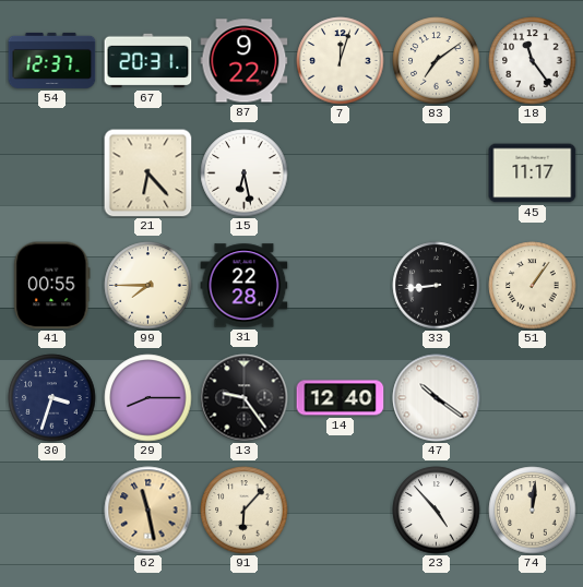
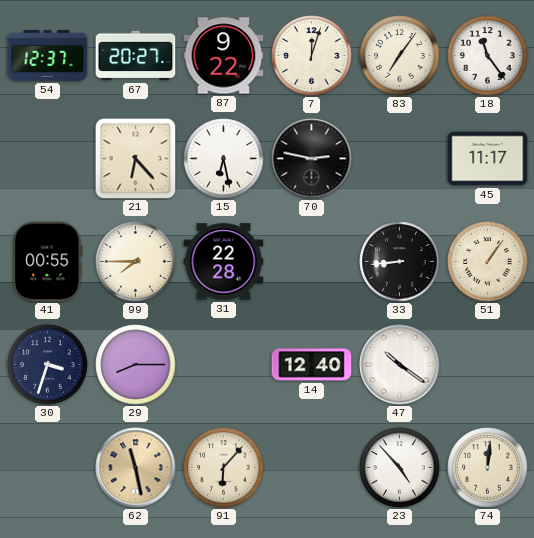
67: 20:31 -> 20:27
83: 7:09 -> 7:06
70: none -> 2:47
13: 9:24 -> none
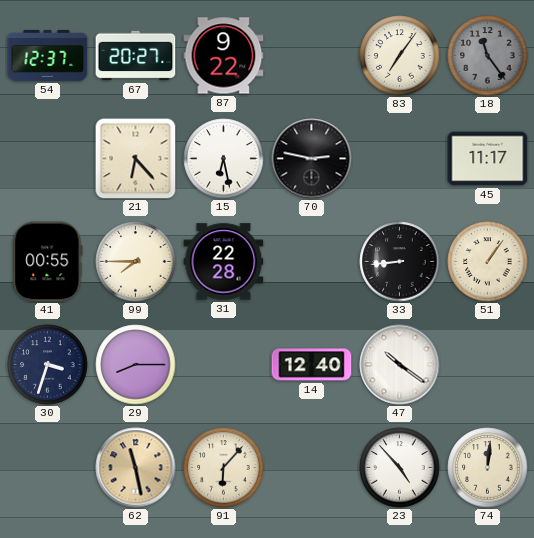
7: 12:03 -> none
18 dial: white -> grey
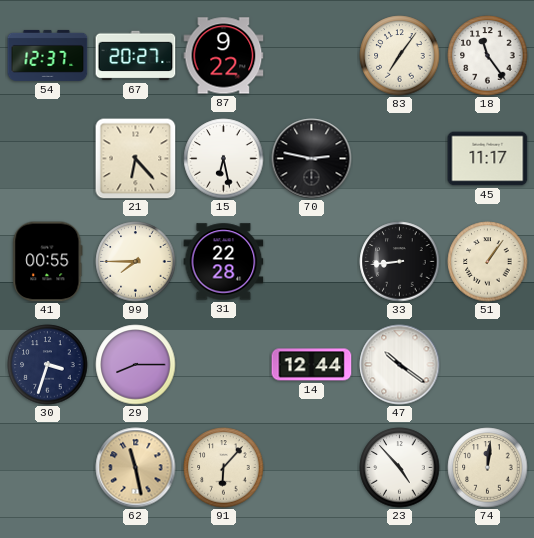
18 dial: grey -> white
14: 12:40 -> 12:44
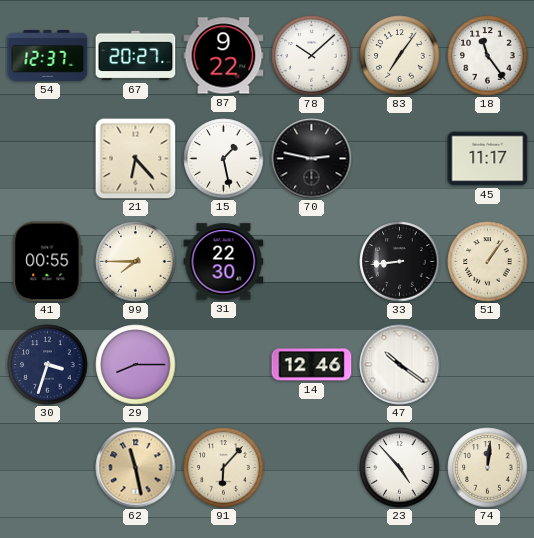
78: none -> 10:08
15: 6:28 -> 1:28
31: 22:28 -> 22:30
14: 12:44 -> 12:46
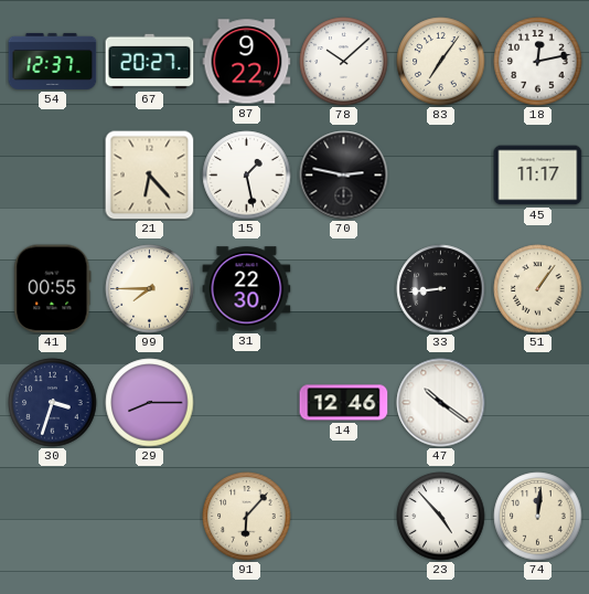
18: 11:24 -> 12:13
62: 11:28 -> none
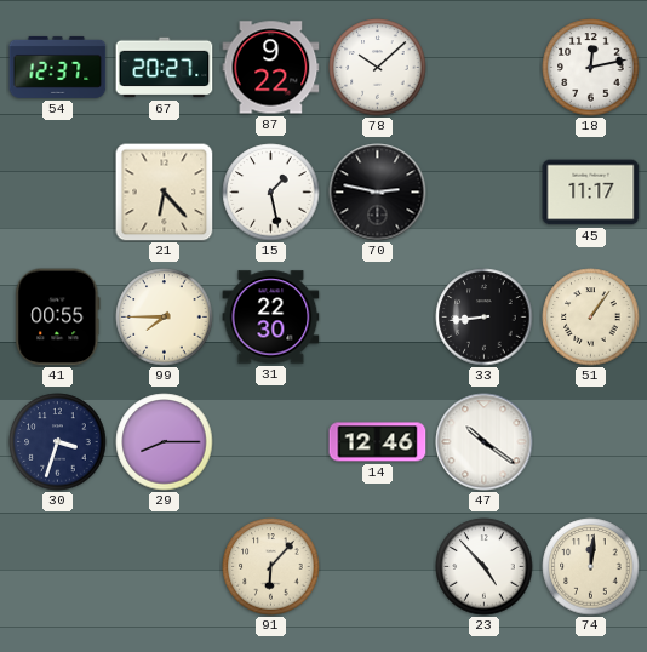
83: 7:06 -> none
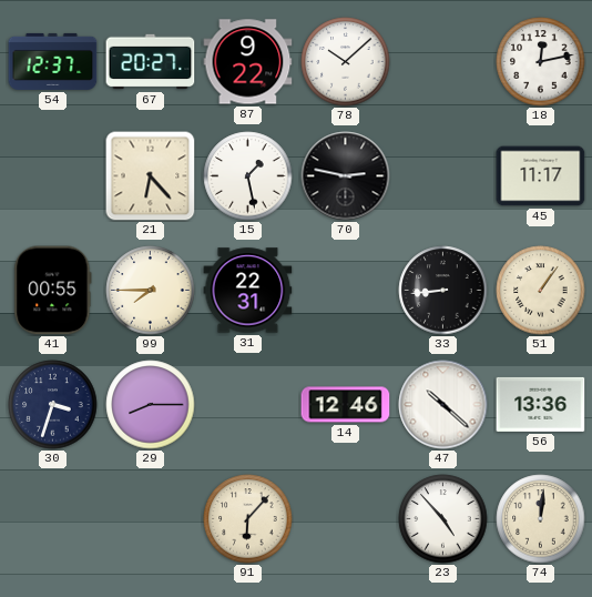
31: 22:30 -> 22:31
47: 10:21 -> 10:22
56: none -> 13:36
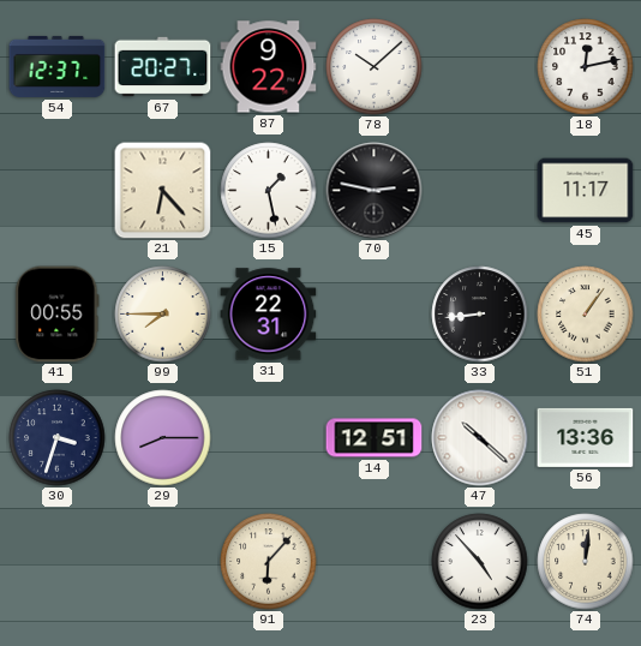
14: 12:46 -> 12:51
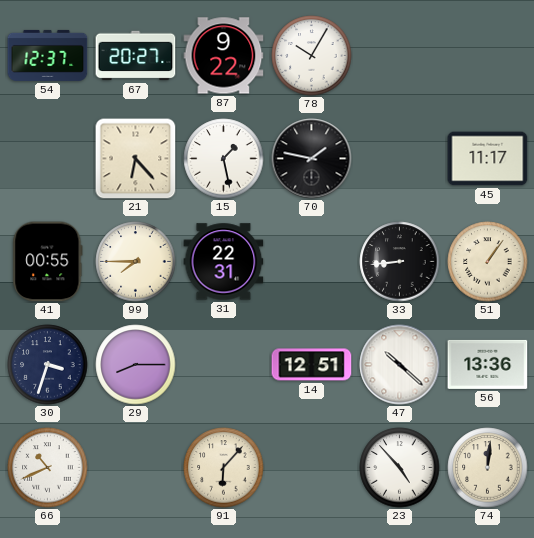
78: 10:08 -> 10:05
18: 12:13 -> none
70: 2:47 -> 1:47
66: none -> 10:41
